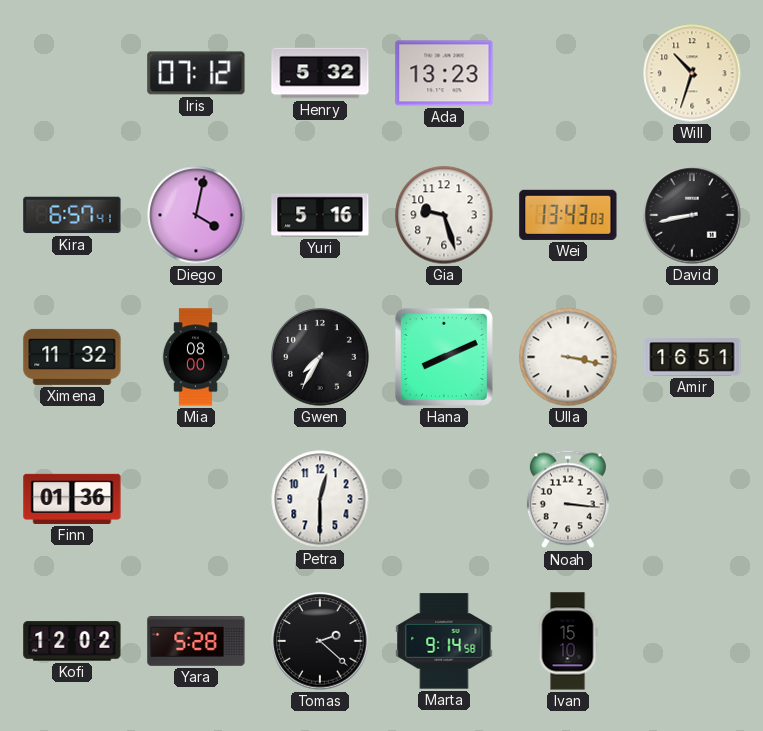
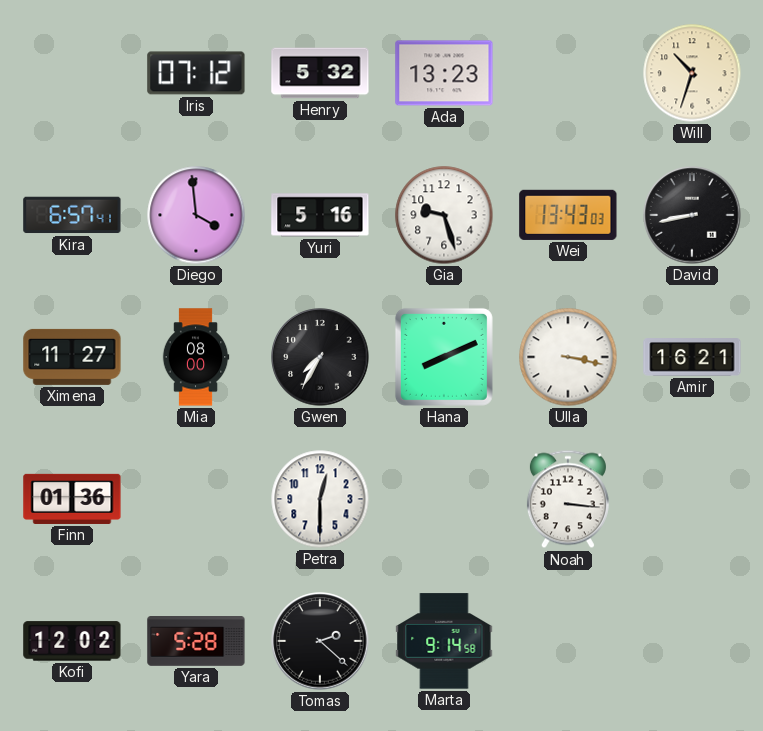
Diego: 4:02 -> 3:59
Ximena: 11:32 -> 11:27
Amir: 16:51 -> 16:21
Ivan: 15:10 -> none
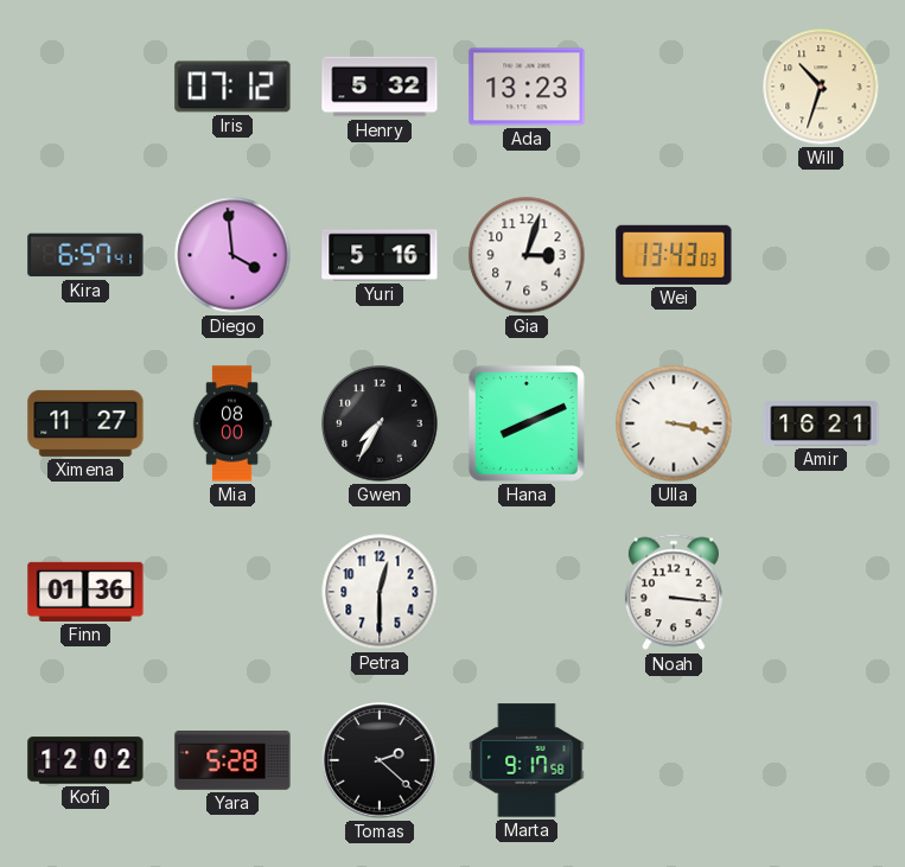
Gia: 9:27 -> 3:03
David: 8:43 -> none
Marta: 9:14 -> 9:17
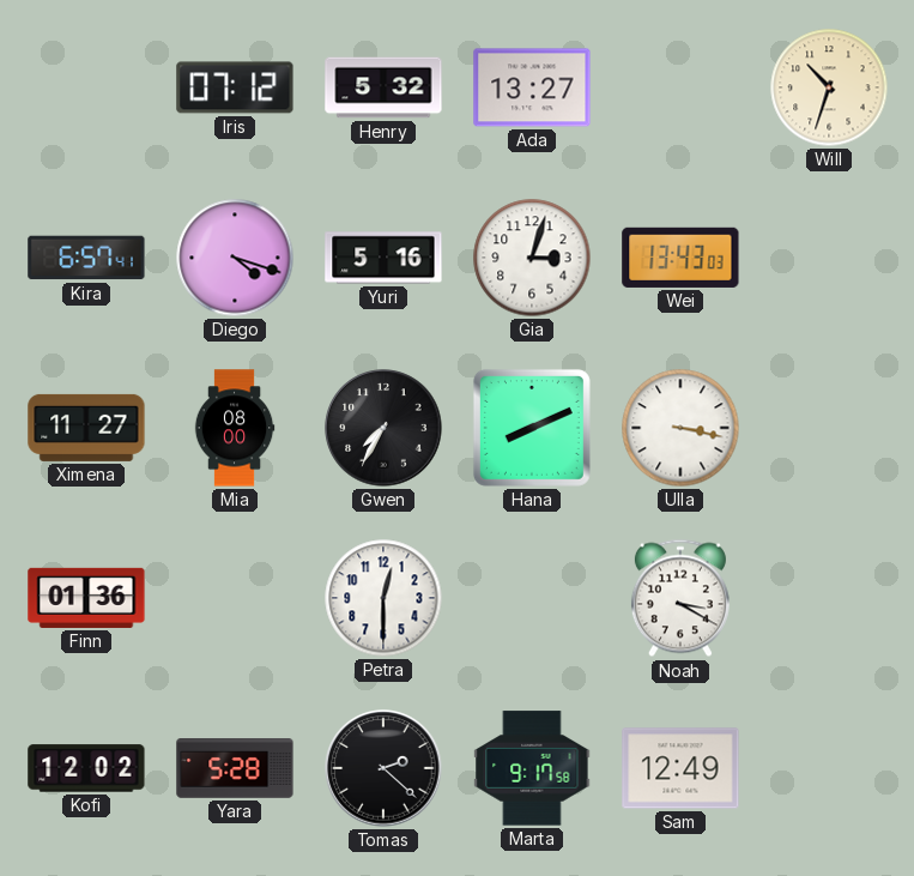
Ada: 13:23 -> 13:27
Diego: 3:59 -> 4:18
Amir: 16:21 -> none
Noah: 3:16 -> 3:20
Sam: none -> 12:49
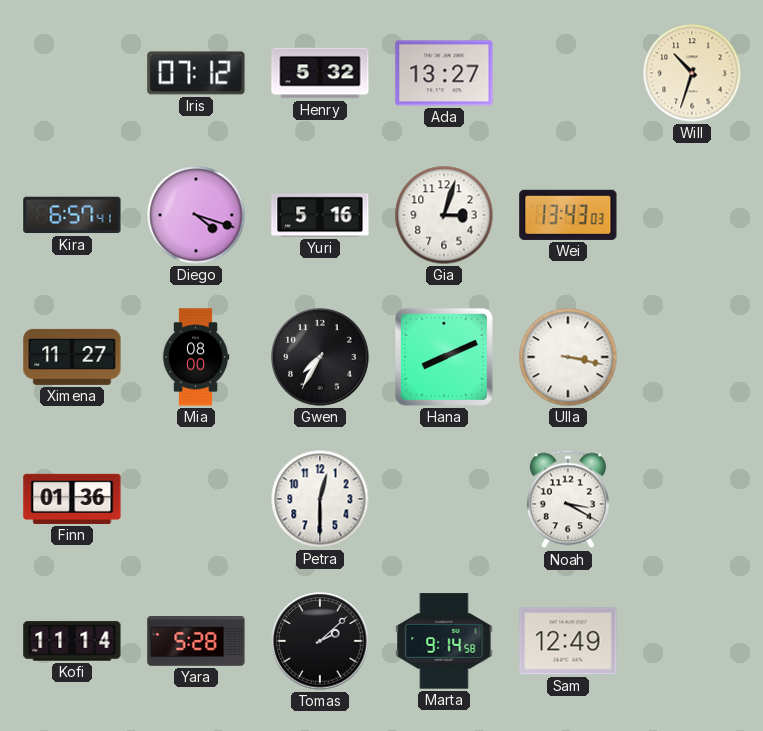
Kofi: 12:02 -> 11:14
Tomas: 2:22 -> 2:08
Marta: 9:17 -> 9:14
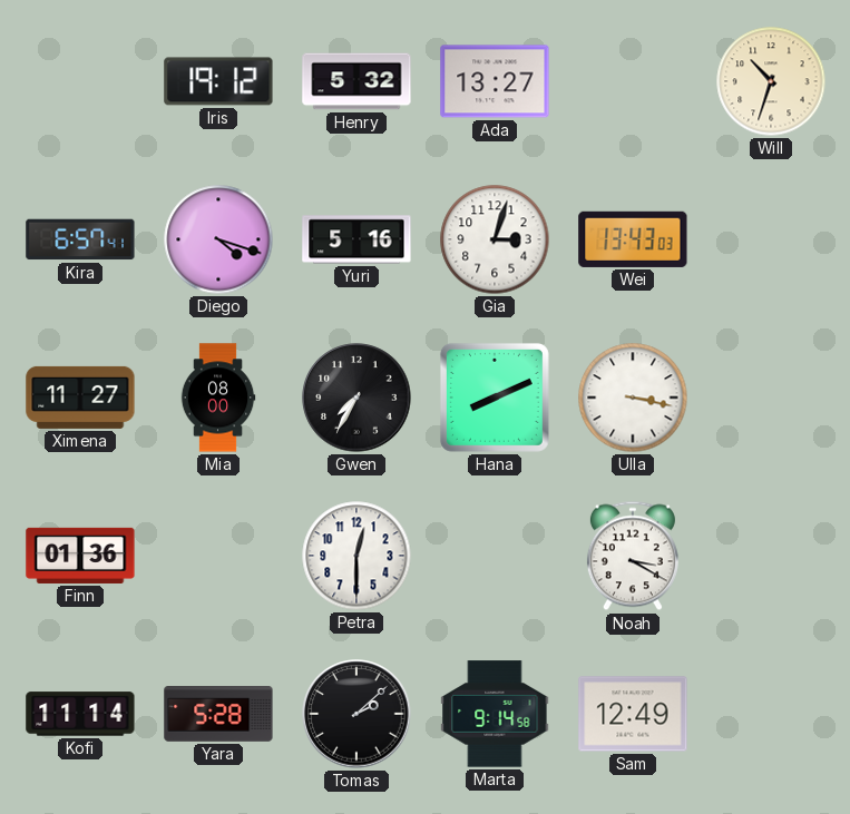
Iris: 07:12 -> 19:12
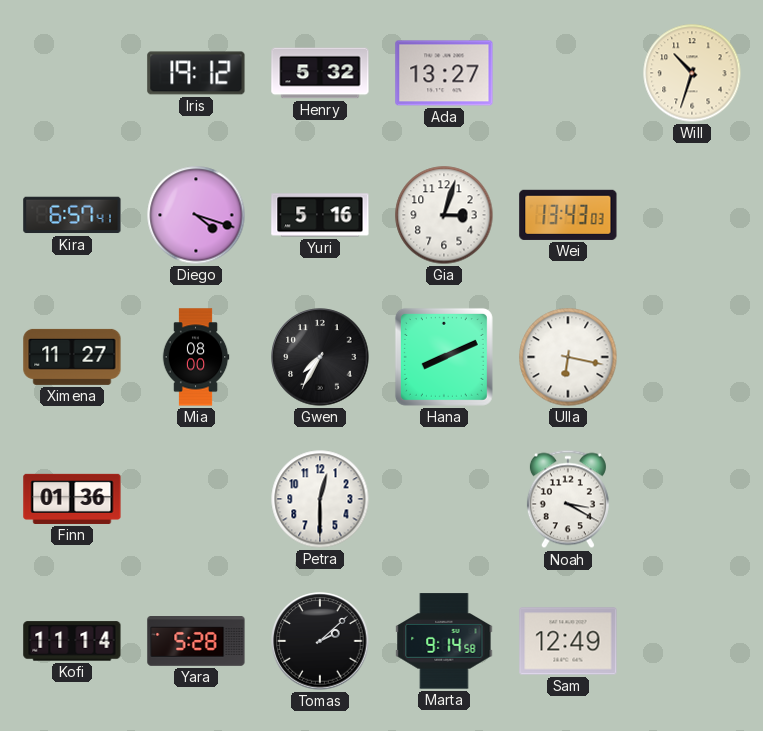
Ulla: 3:17 -> 6:17
